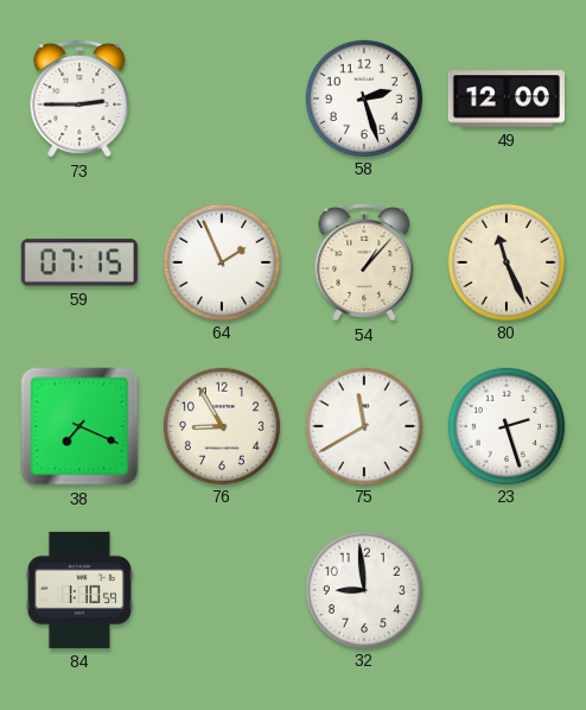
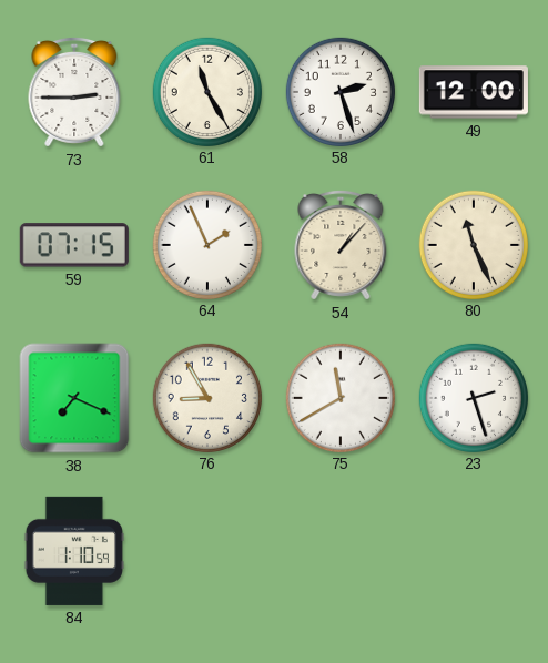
61: none -> 11:25
32: 8:59 -> none
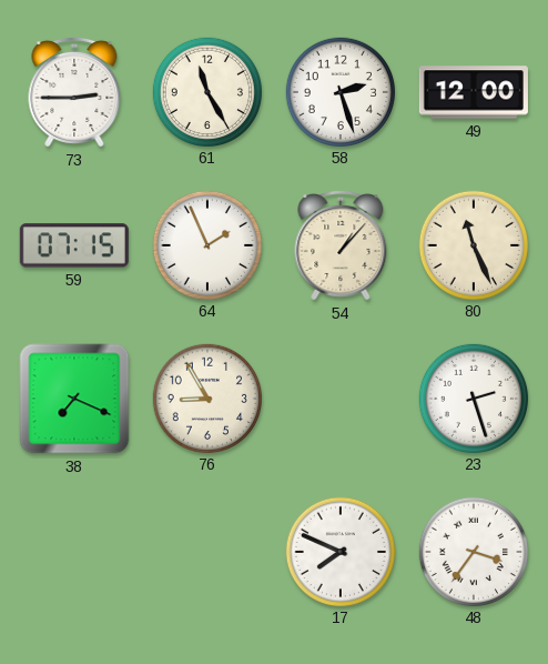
75: 11:40 -> none
84: 1:10 -> none
17: none -> 7:49
48: none -> 3:36
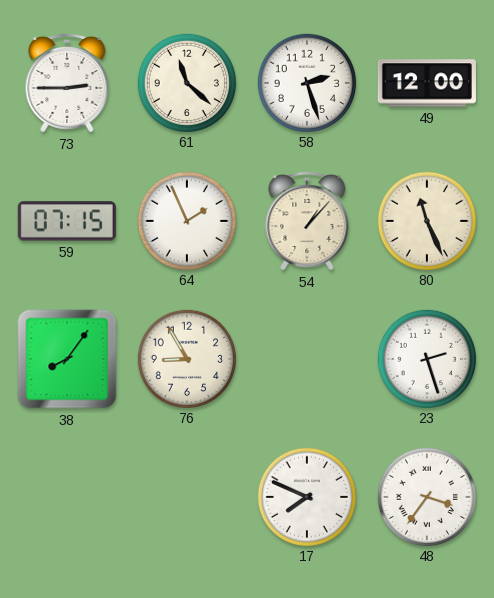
61: 11:25 -> 11:22
38: 7:19 -> 8:06
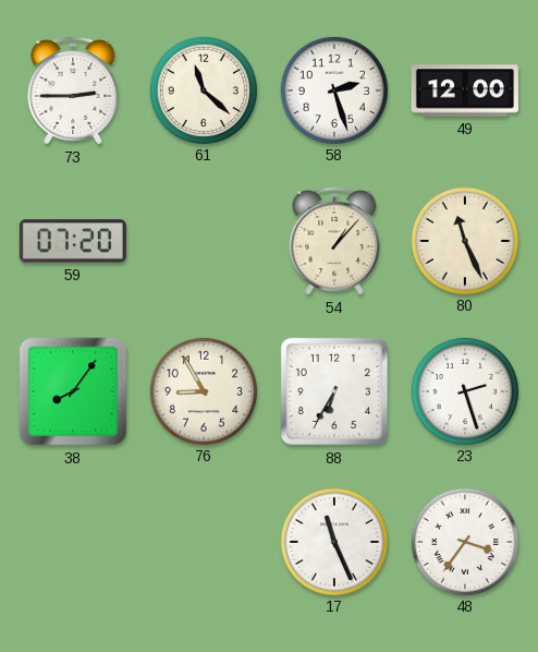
59: 07:15 -> 07:20
64: 1:56 -> none
88: none -> 6:35
17: 7:49 -> 11:26
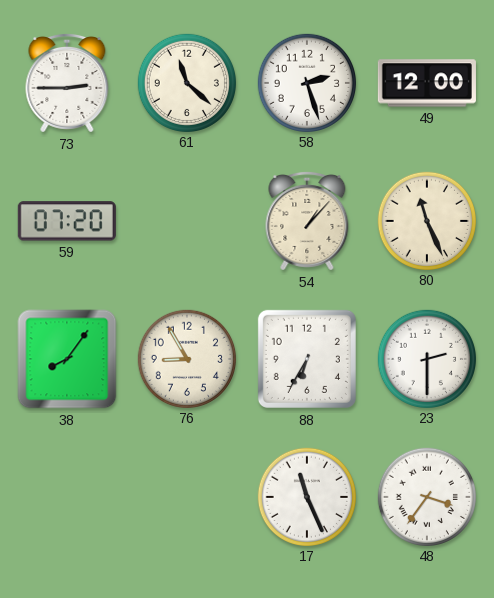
23: 2:27 -> 2:30
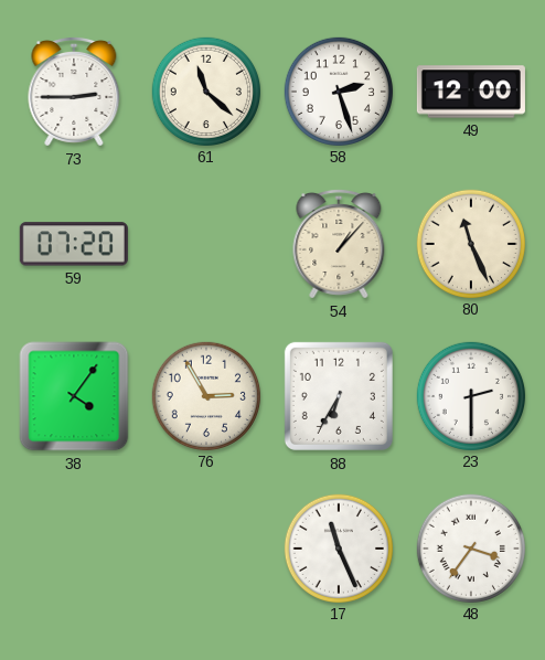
38: 8:06 -> 4:06
76: 8:55 -> 2:55
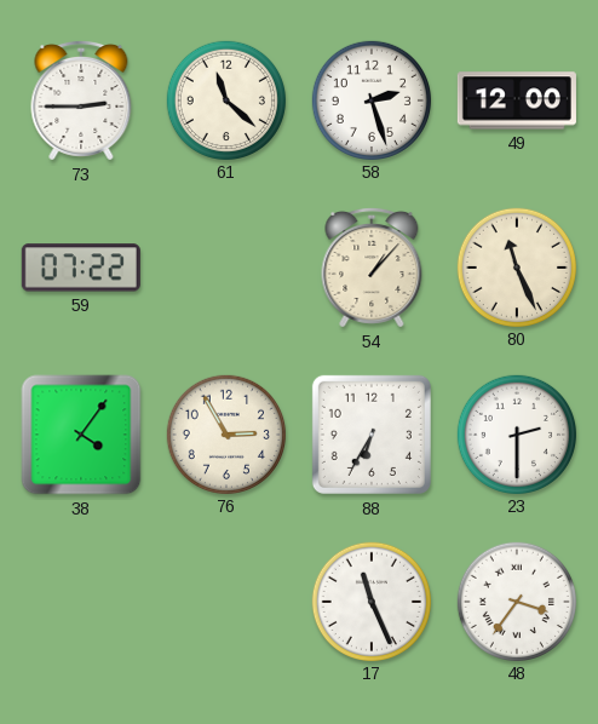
59: 07:20 -> 07:22
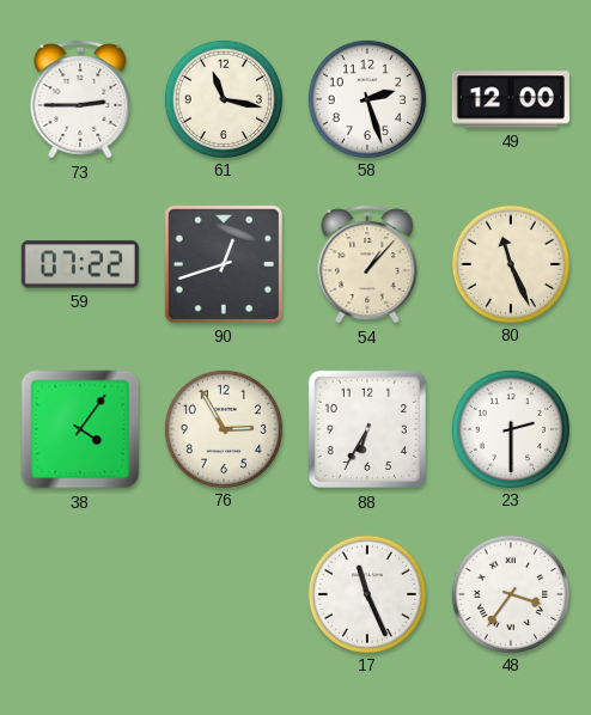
61: 11:22 -> 11:17
90: none -> 12:42
